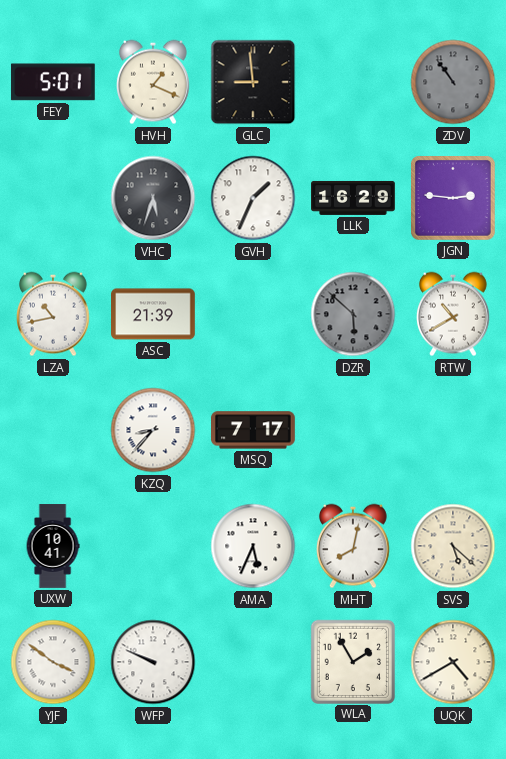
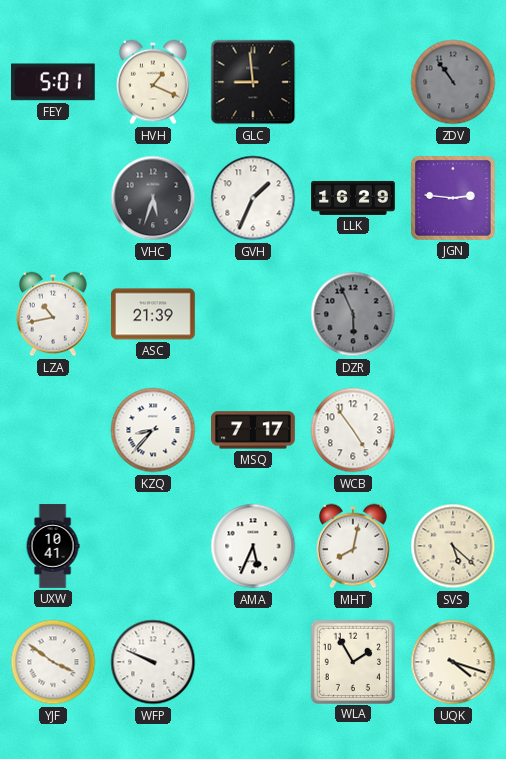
DZR: 5:52 -> 5:56
RTW: 10:40 -> none
WCB: none -> 4:54
UQK: 4:40 -> 4:18
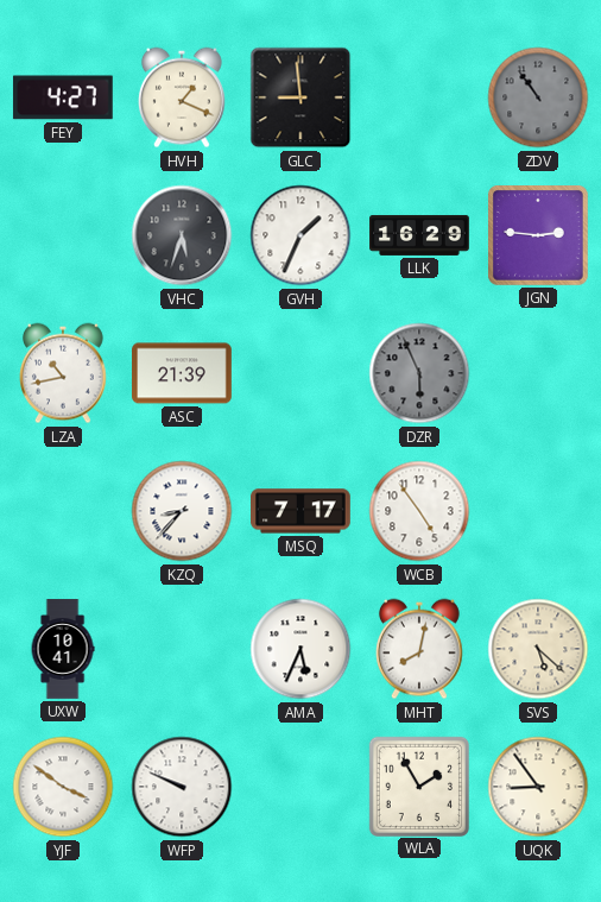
FEY: 5:01 -> 4:27
UQK: 4:18 -> 8:54
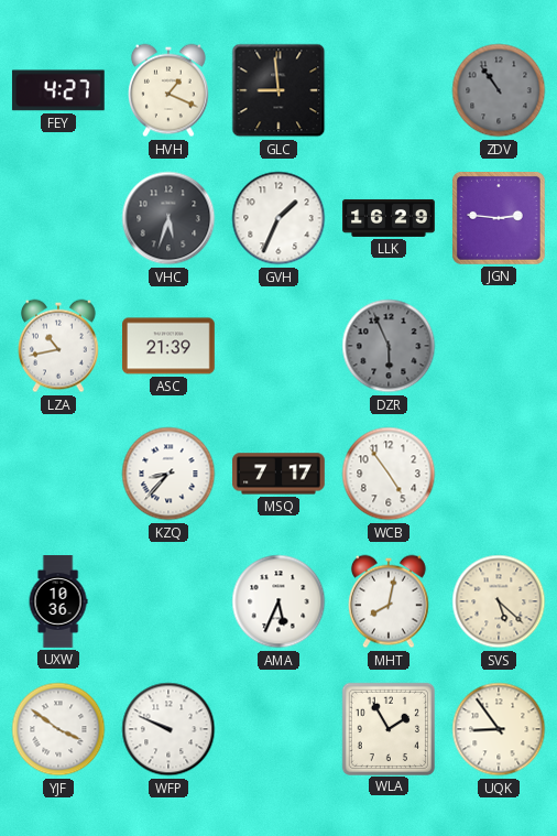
UXW: 10:41 -> 10:36
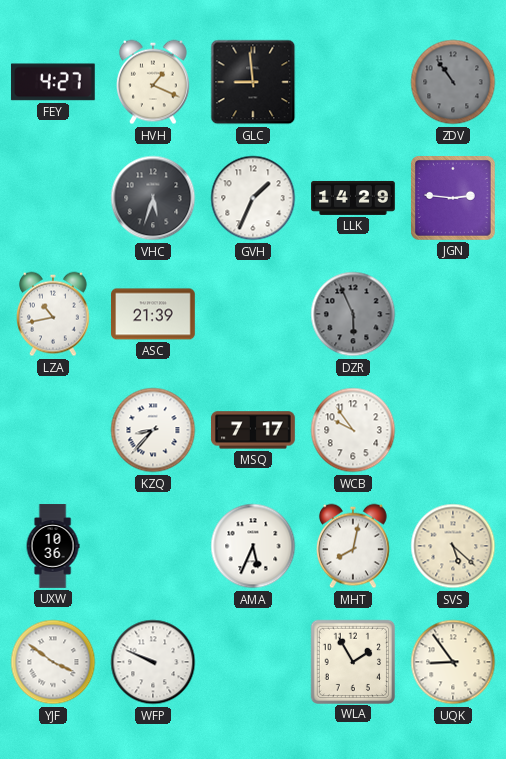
LLK: 16:29 -> 14:29
WCB: 4:54 -> 9:54
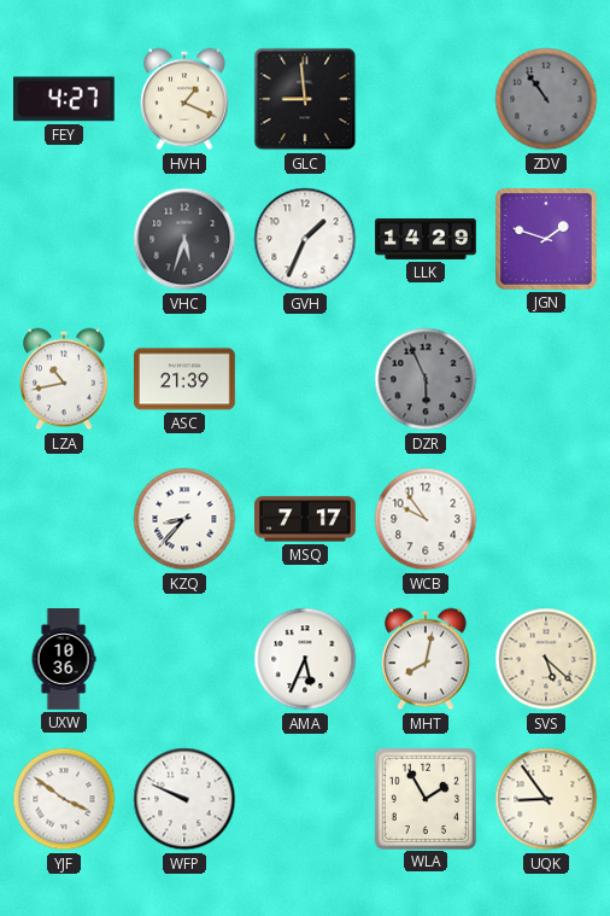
JGN: 2:46 -> 1:48
